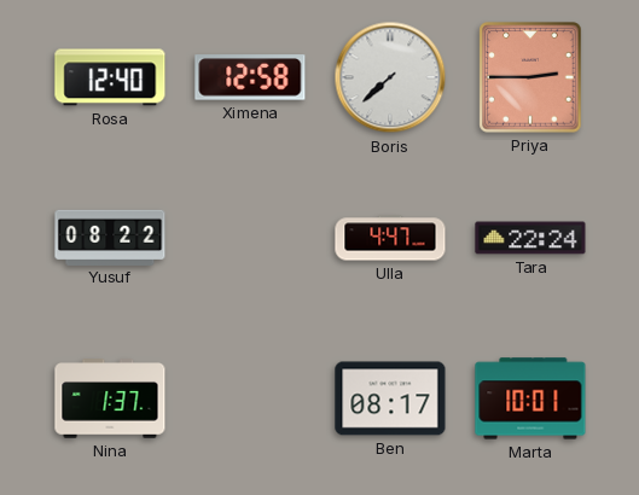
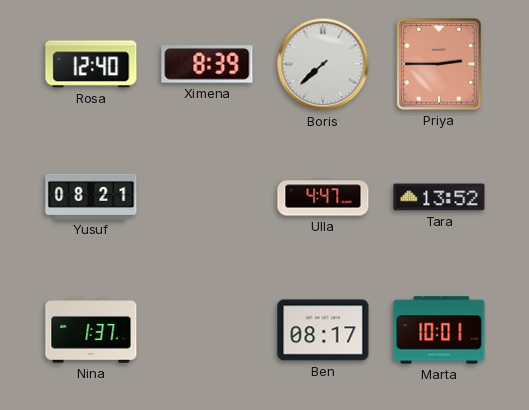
Ximena: 12:58 -> 8:39
Yusuf: 08:22 -> 08:21
Tara: 22:24 -> 13:52
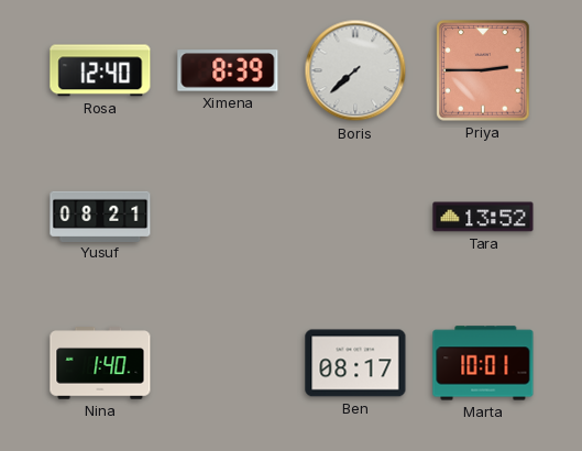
Ulla: 4:47 -> none
Nina: 1:37 -> 1:40
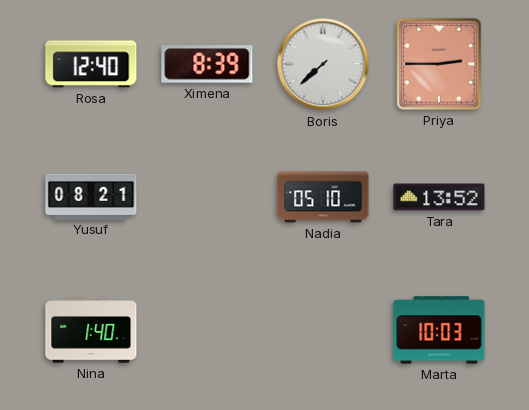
Nadia: none -> 05:10
Ben: 08:17 -> none
Marta: 10:01 -> 10:03
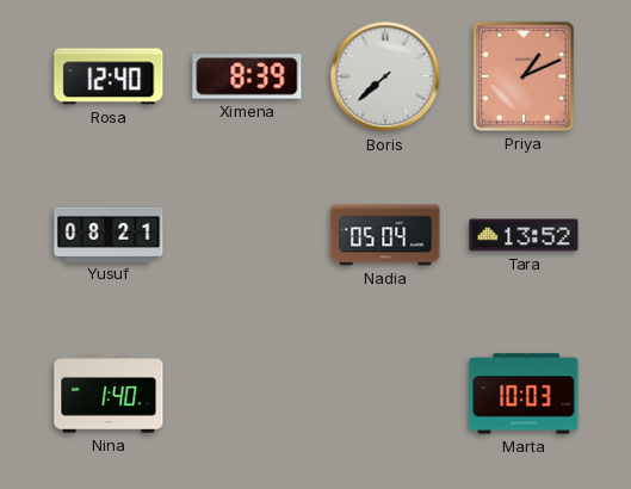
Priya: 2:45 -> 1:11
Nadia: 05:10 -> 05:04
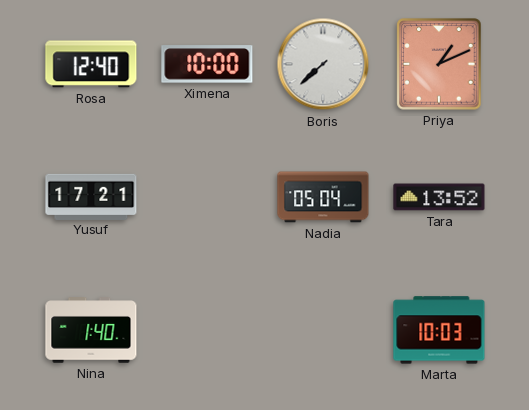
Ximena: 8:39 -> 10:00
Yusuf: 08:21 -> 17:21
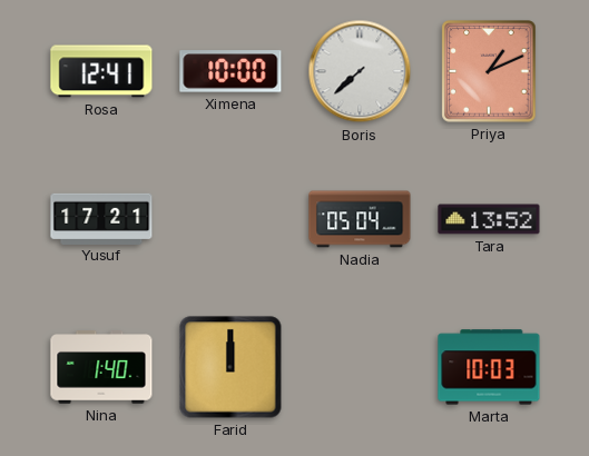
Rosa: 12:40 -> 12:41
Farid: none -> 12:00
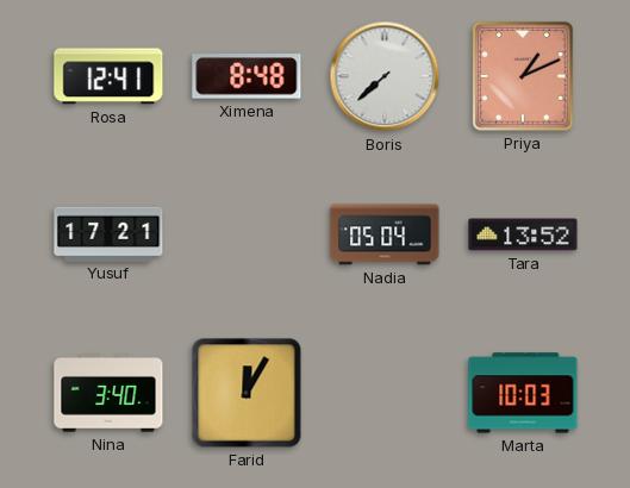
Ximena: 10:00 -> 8:48
Nina: 1:40 -> 3:40
Farid: 12:00 -> 12:05
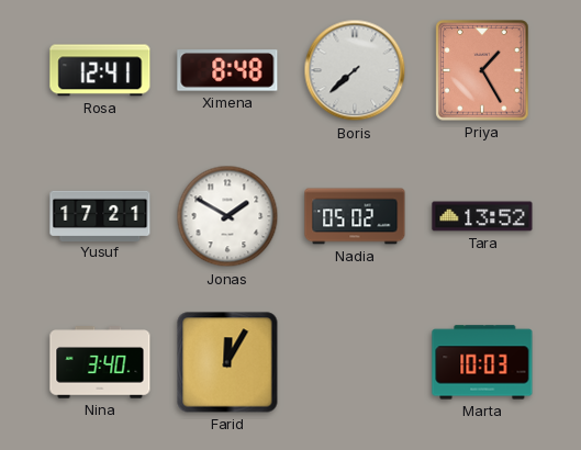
Priya: 1:11 -> 1:25
Jonas: none -> 1:50
Nadia: 05:04 -> 05:02
